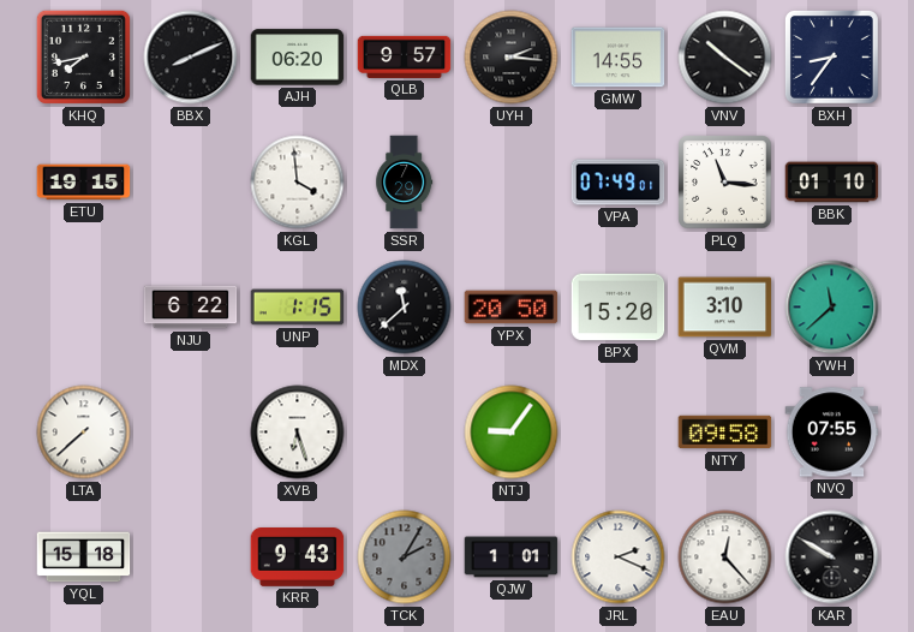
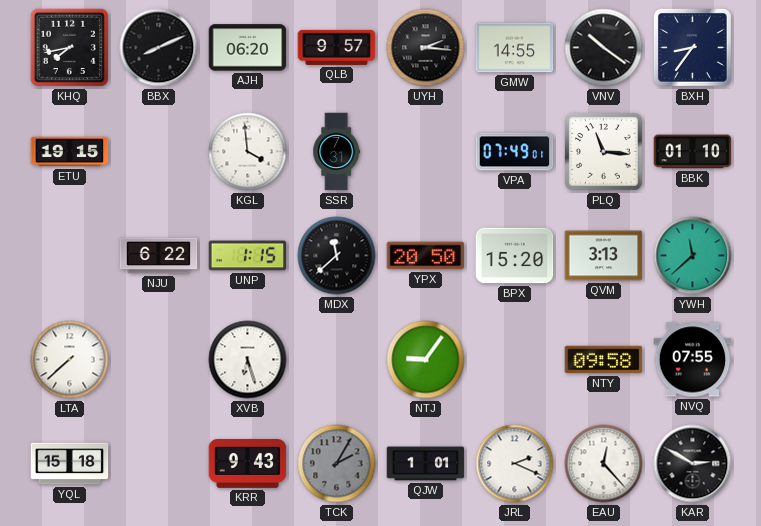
SSR: 7:29 -> 7:31
QVM: 3:10 -> 3:13
KAR: 9:50 -> 2:50
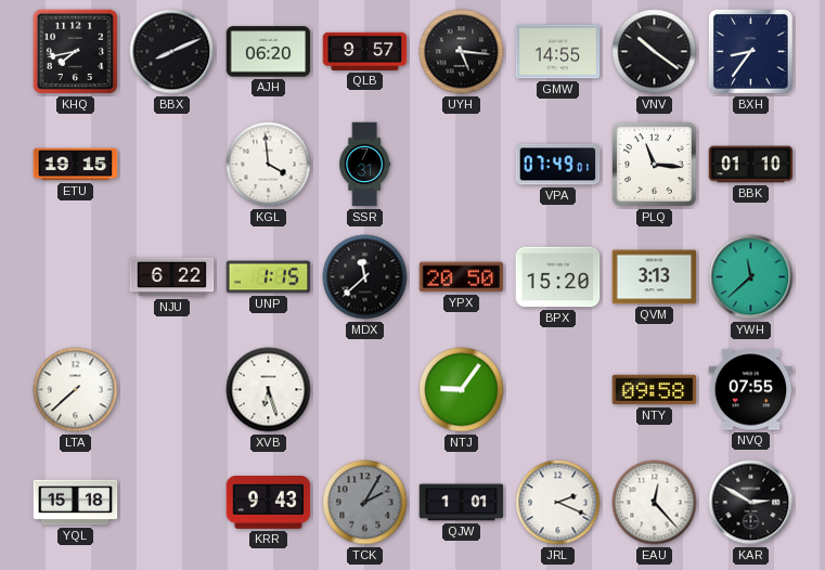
UYH: 2:16 -> 5:16
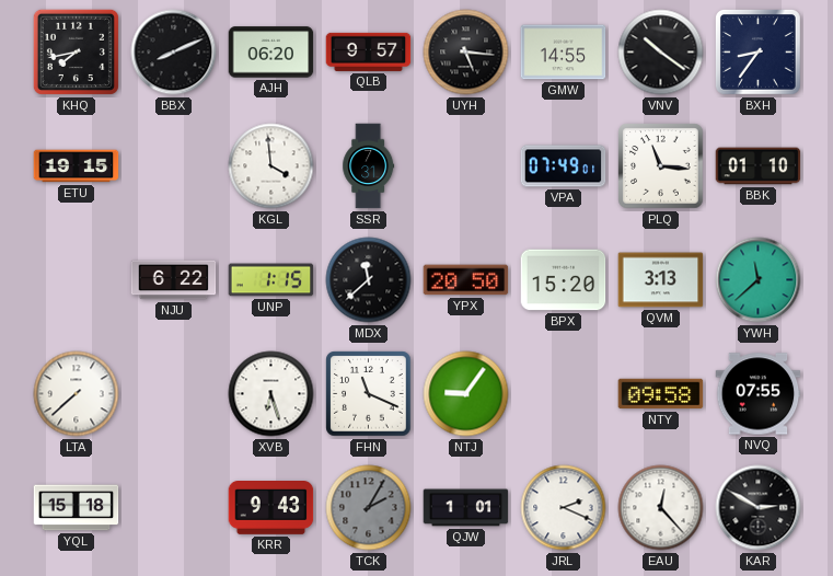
FHN: none -> 11:19
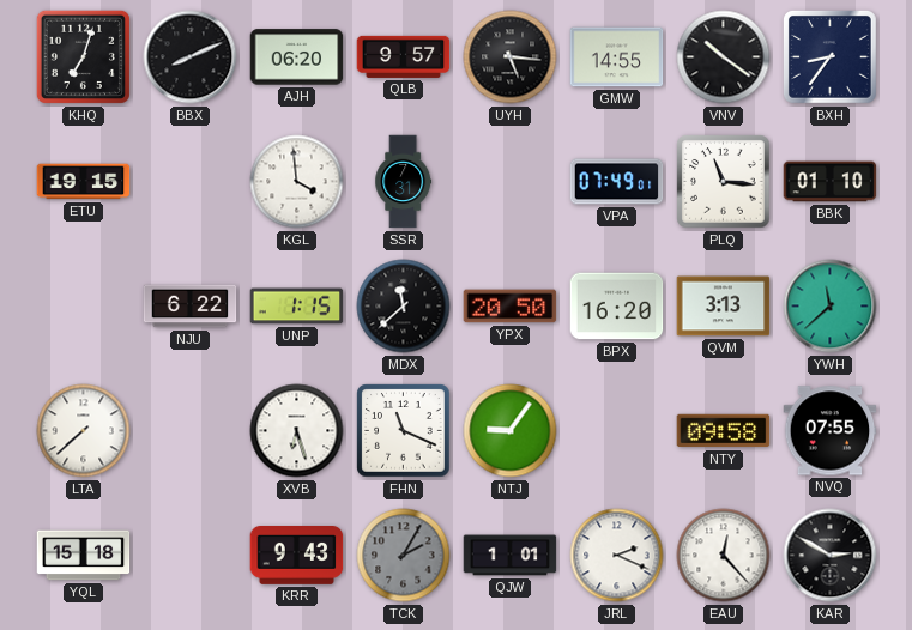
KHQ: 7:43 -> 7:03
BPX: 15:20 -> 16:20
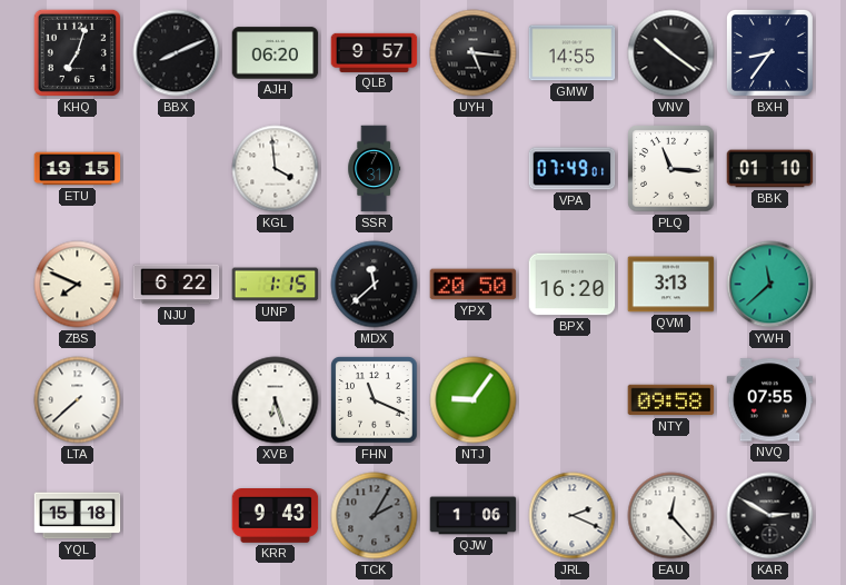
ZBS: none -> 7:49
QJW: 1:01 -> 1:06
